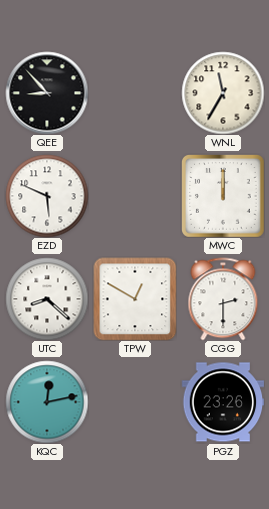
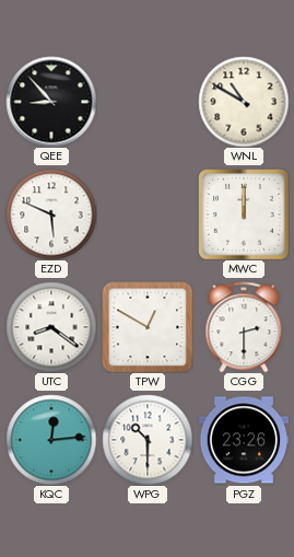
WNL: 11:35 -> 10:50
UTC: 8:22 -> 8:21
KQC: 12:13 -> 12:14
WPG: none -> 10:30
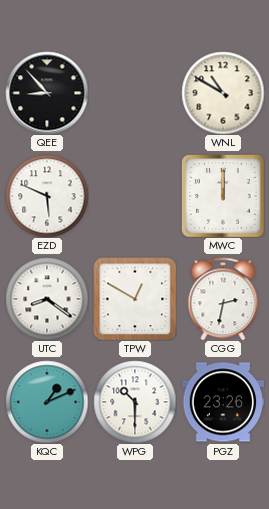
CGG: 2:30 -> 2:32
KQC: 12:14 -> 1:11
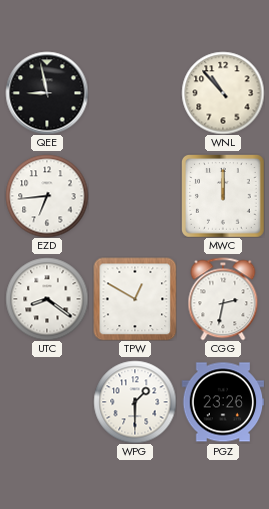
QEE: 8:53 -> 8:58
WNL: 10:50 -> 10:53
EZD: 5:49 -> 6:44
KQC: 1:11 -> none
WPG: 10:30 -> 1:30
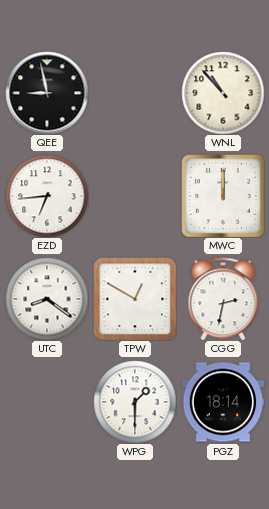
PGZ: 23:26 -> 18:14
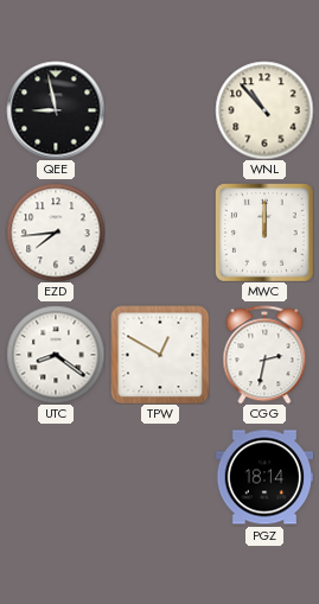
EZD: 6:44 -> 7:44
WPG: 1:30 -> none
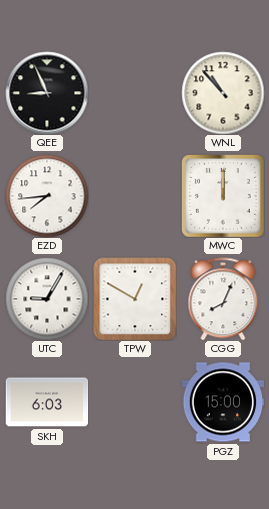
QEE: 8:58 -> 8:56
UTC: 8:21 -> 9:05
CGG: 2:32 -> 8:04
SKH: none -> 6:03
PGZ: 18:14 -> 15:00
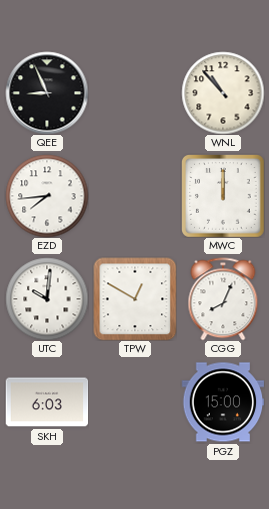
UTC: 9:05 -> 10:01
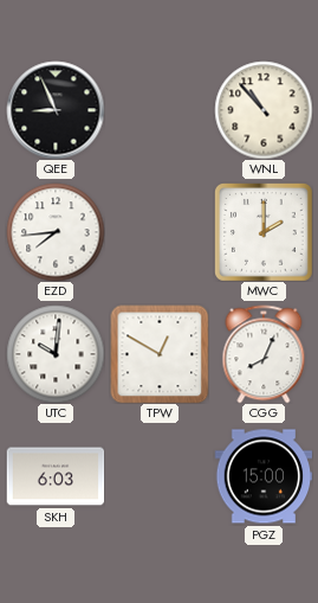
MWC: 12:00 -> 2:00
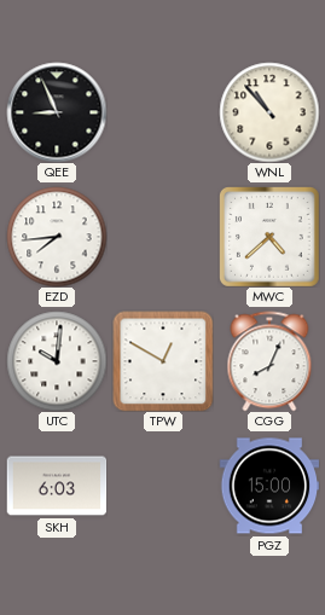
MWC: 2:00 -> 4:38
